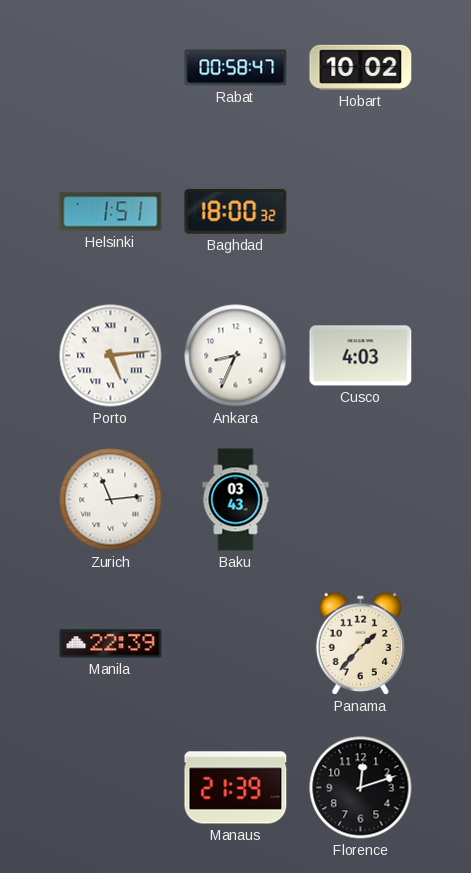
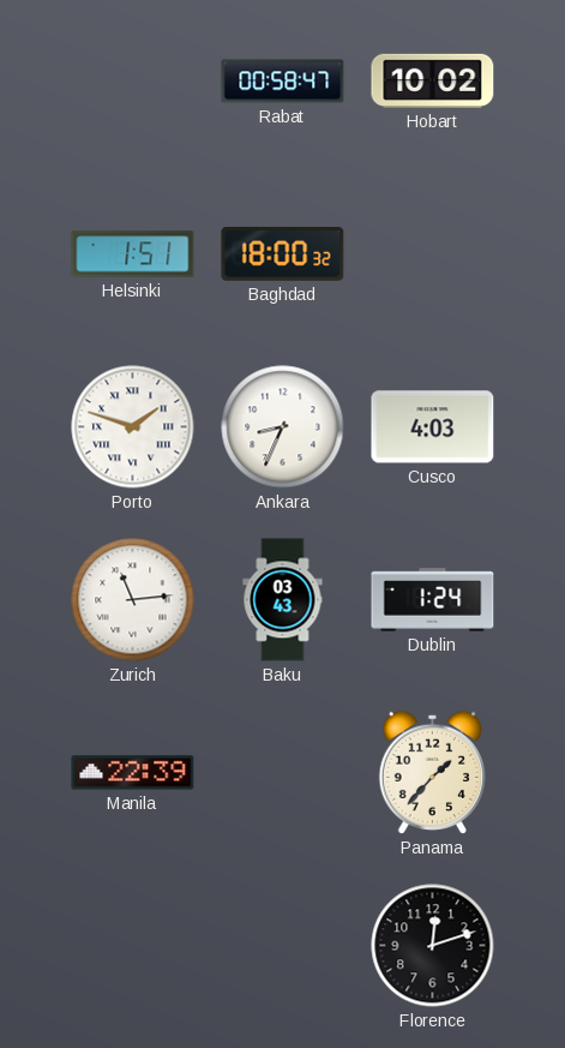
Porto: 5:14 -> 1:48
Dublin: none -> 1:24
Manaus: 21:39 -> none
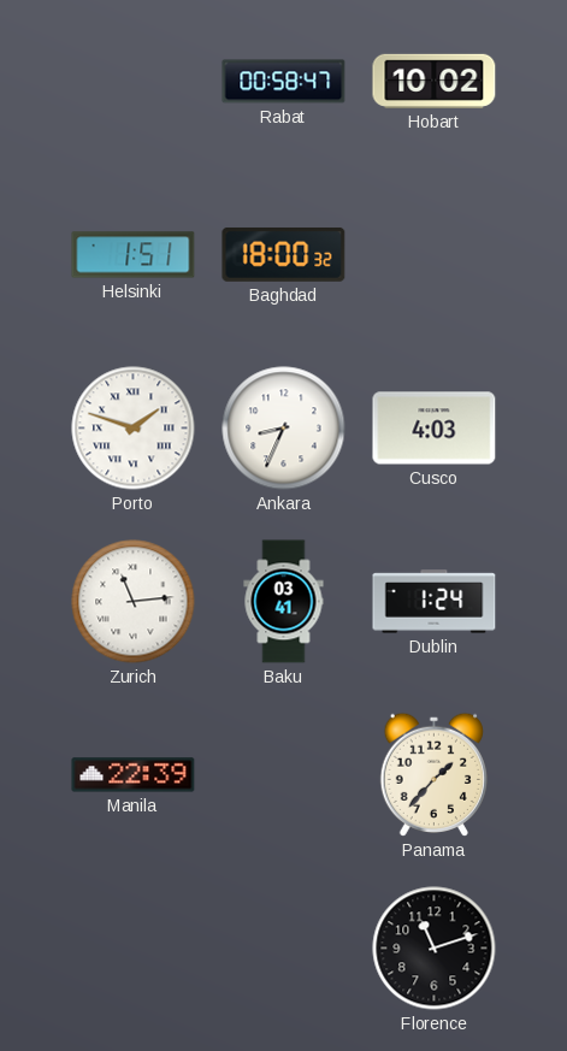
Baku: 03:43 -> 03:41
Florence: 12:12 -> 11:12
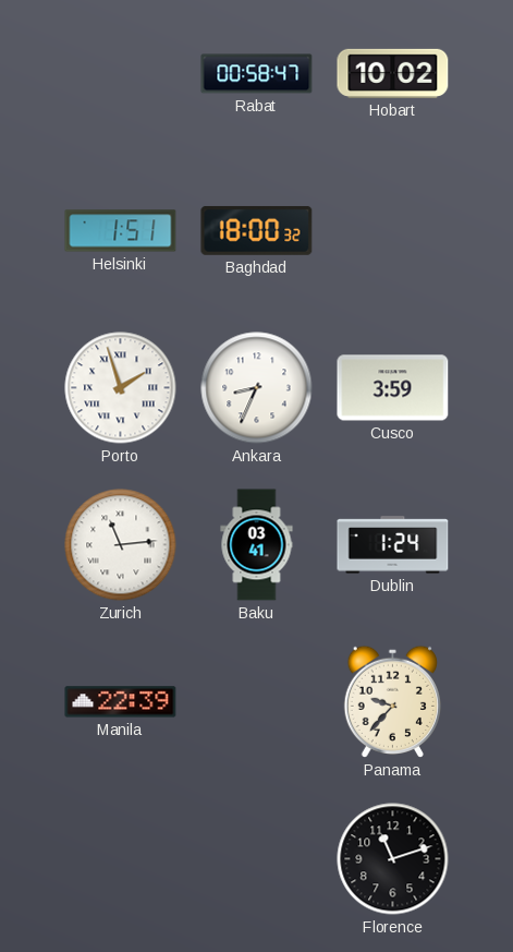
Porto: 1:48 -> 1:57
Cusco: 4:03 -> 3:59
Panama: 1:37 -> 9:37
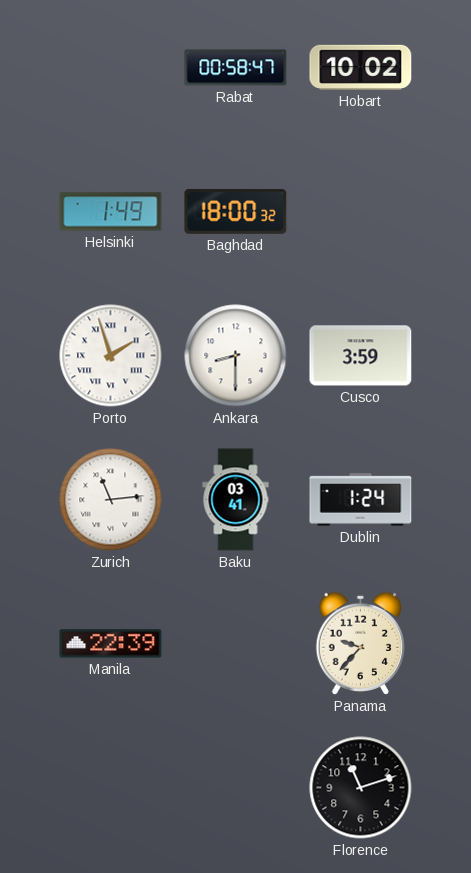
Helsinki: 1:51 -> 1:49
Ankara: 8:34 -> 8:30
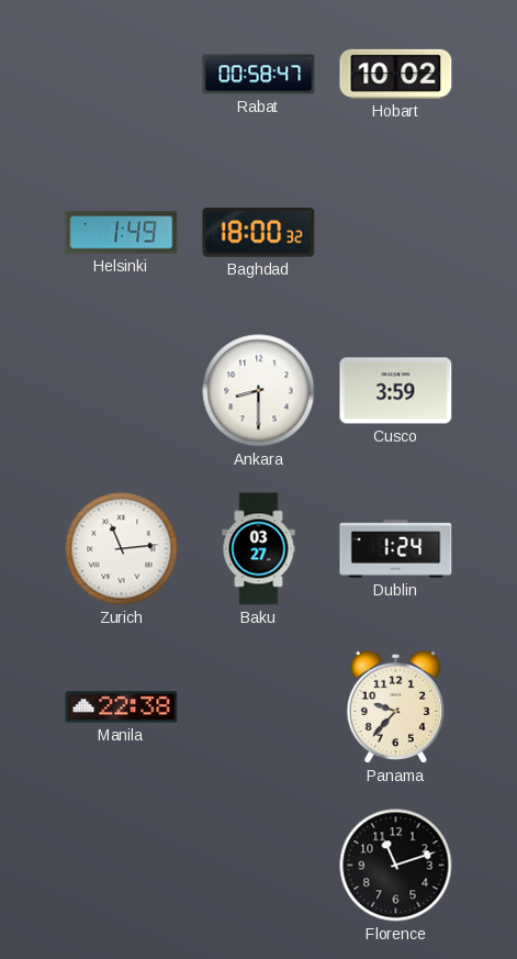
Porto: 1:57 -> none
Baku: 03:41 -> 03:27
Manila: 22:39 -> 22:38
